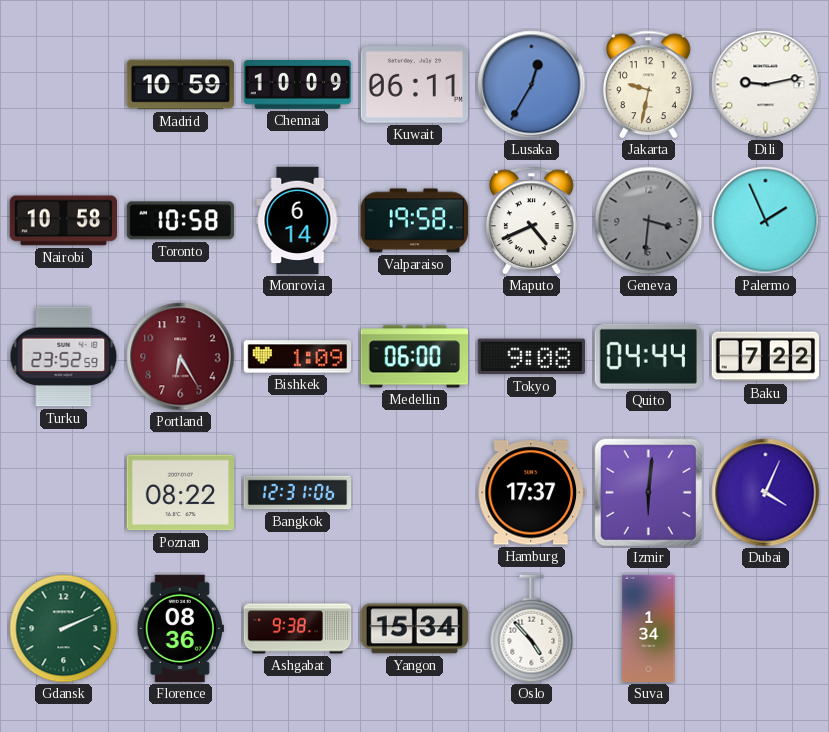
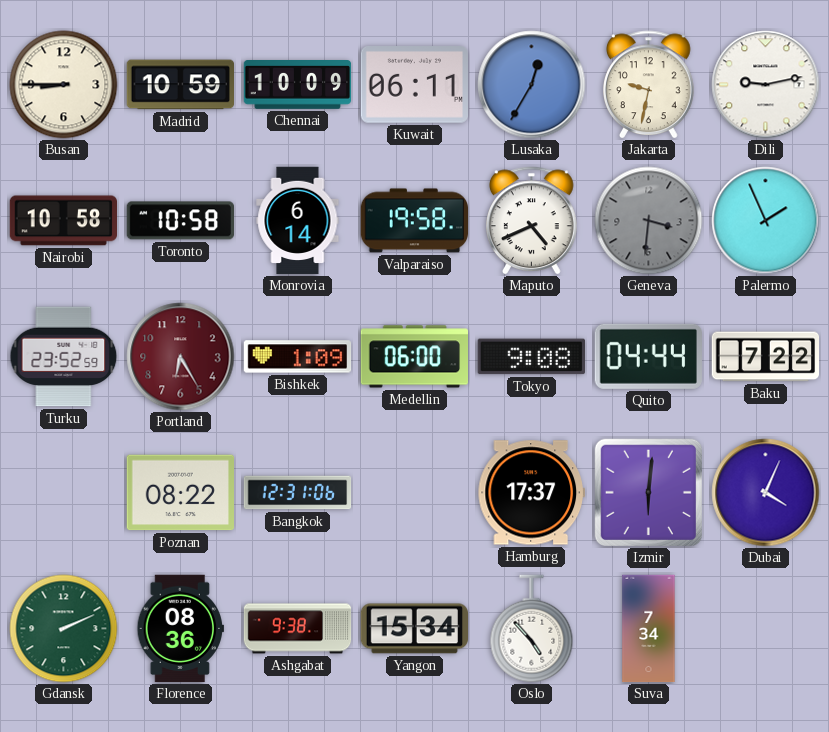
Busan: none -> 8:45
Suva: 1:34 -> 7:34
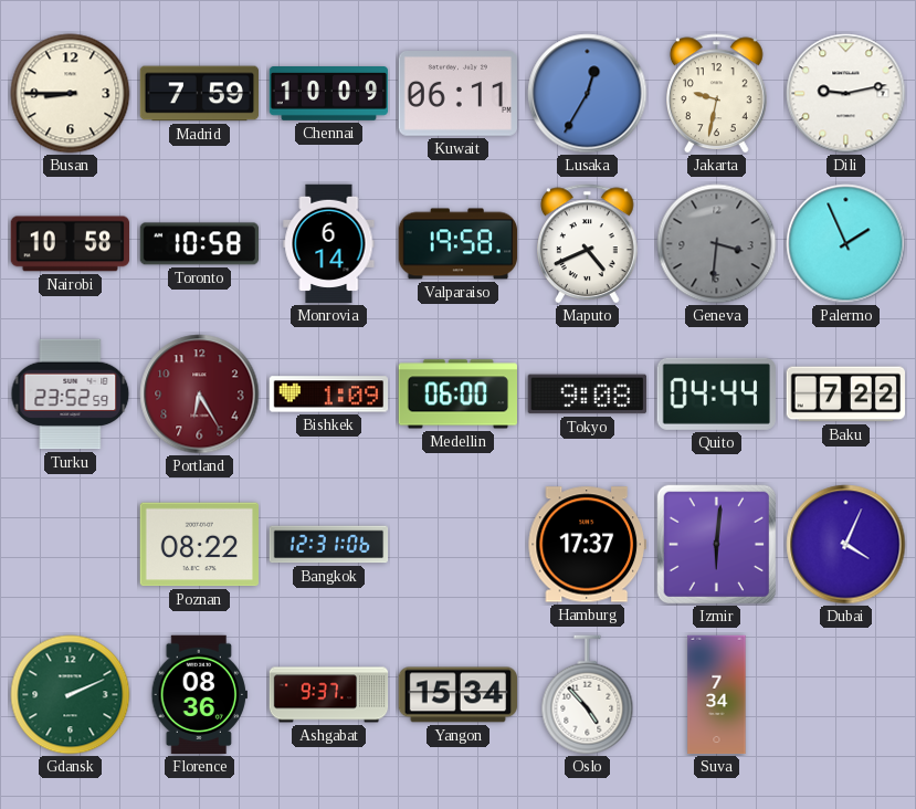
Madrid: 10:59 -> 7:59
Ashgabat: 9:38 -> 9:37
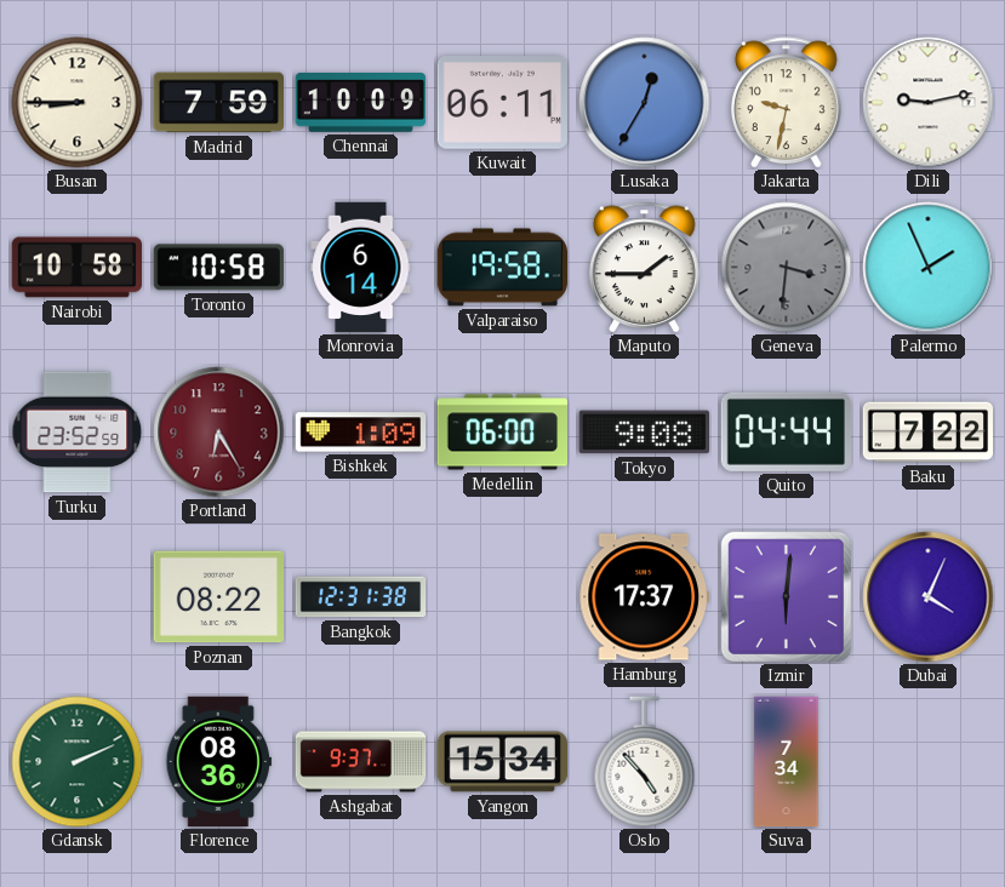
Maputo: 4:41 -> 1:45
Bangkok: 12:31:06 -> 12:31:38
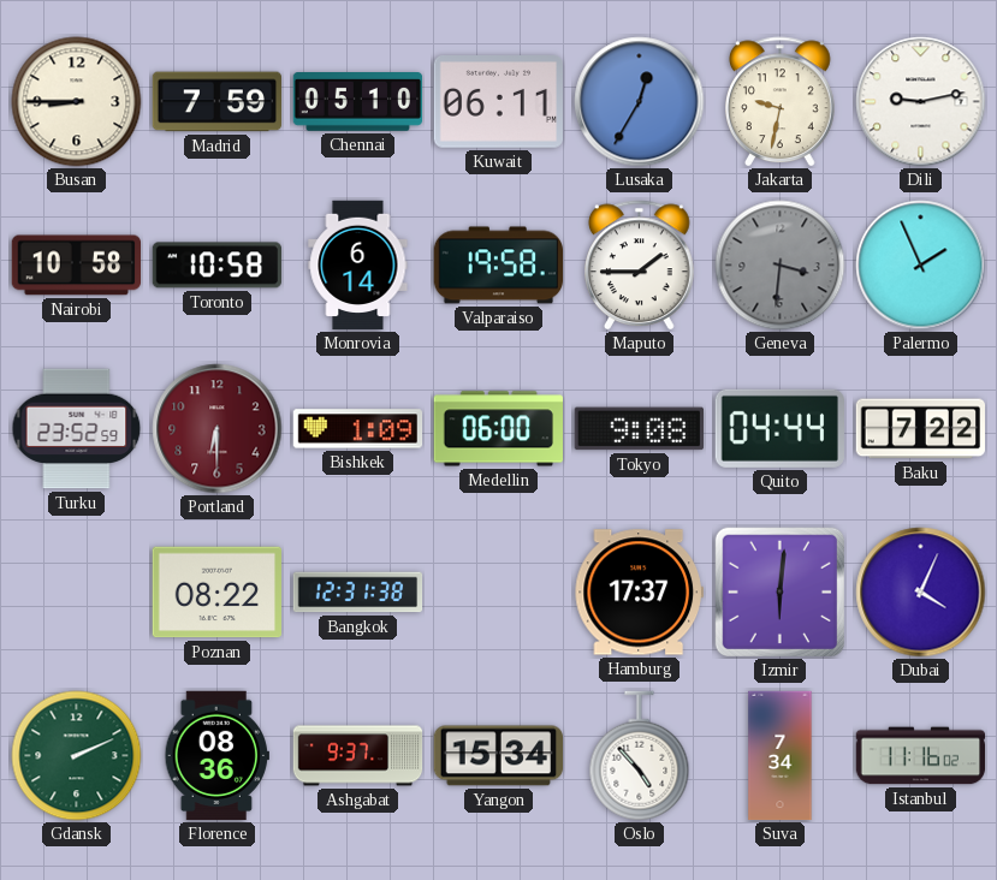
Chennai: 10:09 -> 05:10
Portland: 6:25 -> 6:30
Istanbul: none -> 11:16
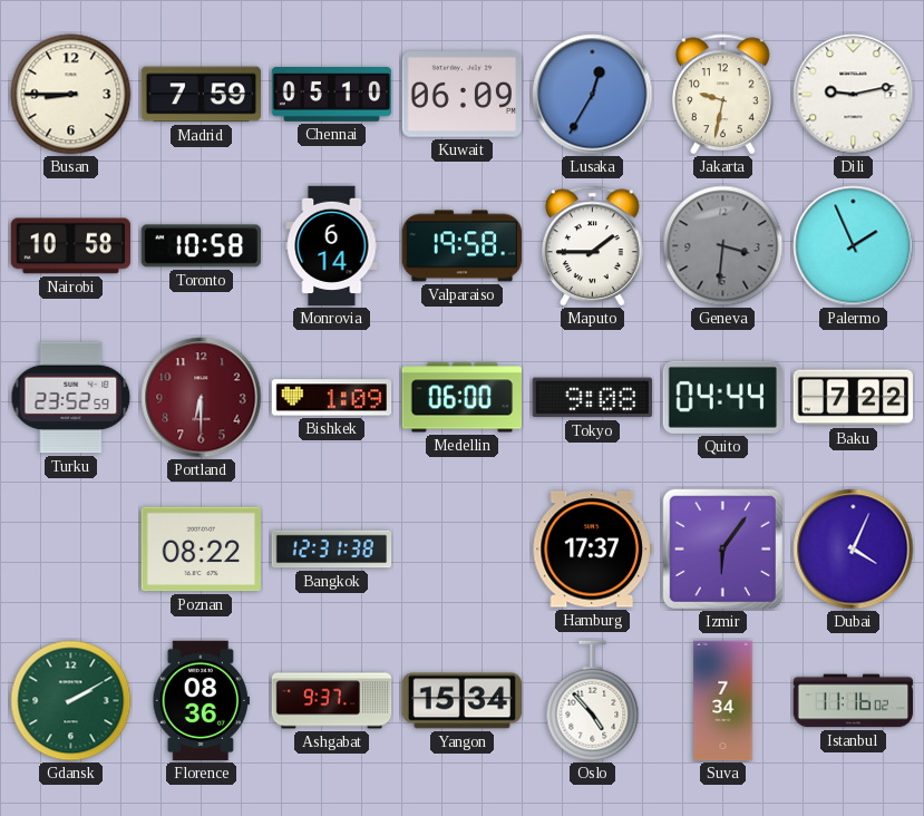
Kuwait: 06:11 -> 06:09
Izmir: 6:01 -> 6:06
Gdansk: 2:11 -> 2:10
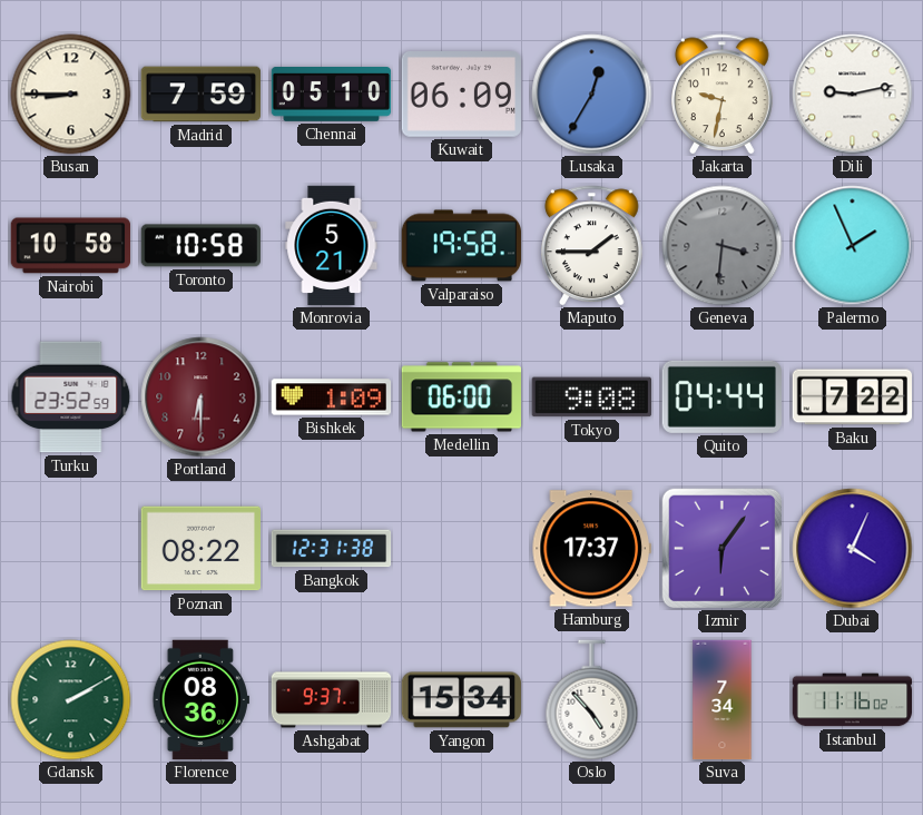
Monrovia: 6:14 -> 5:21
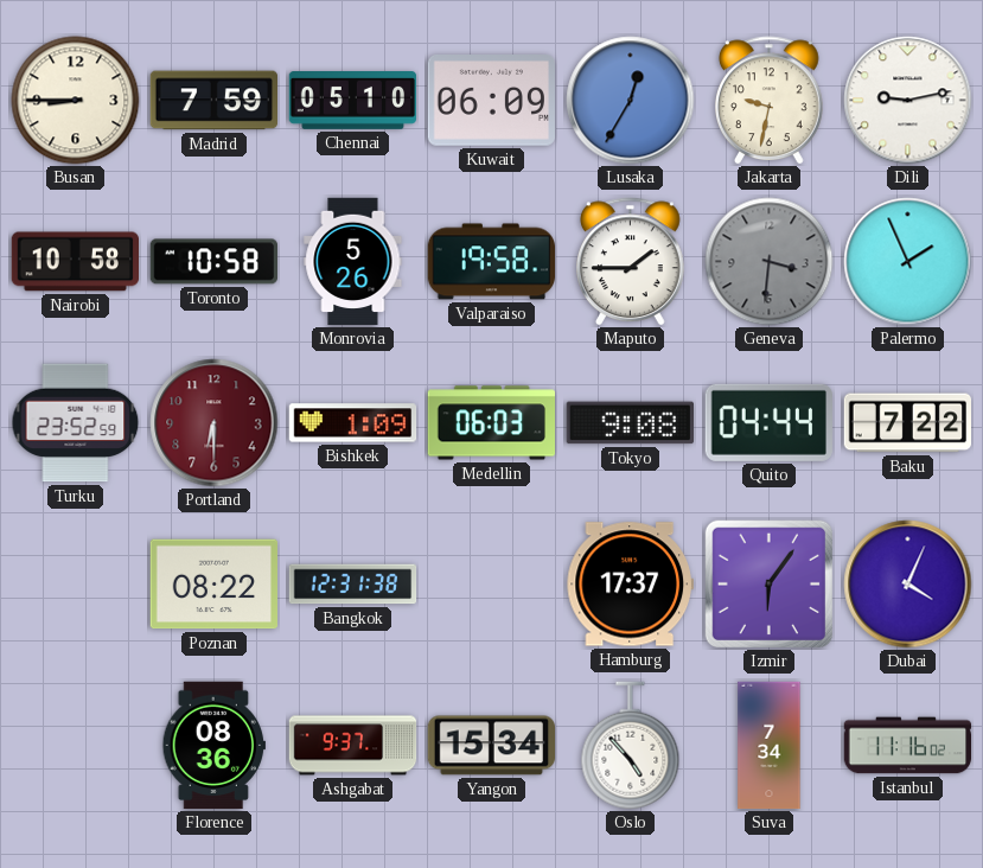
Monrovia: 5:21 -> 5:26
Medellin: 06:00 -> 06:03
Gdansk: 2:10 -> none
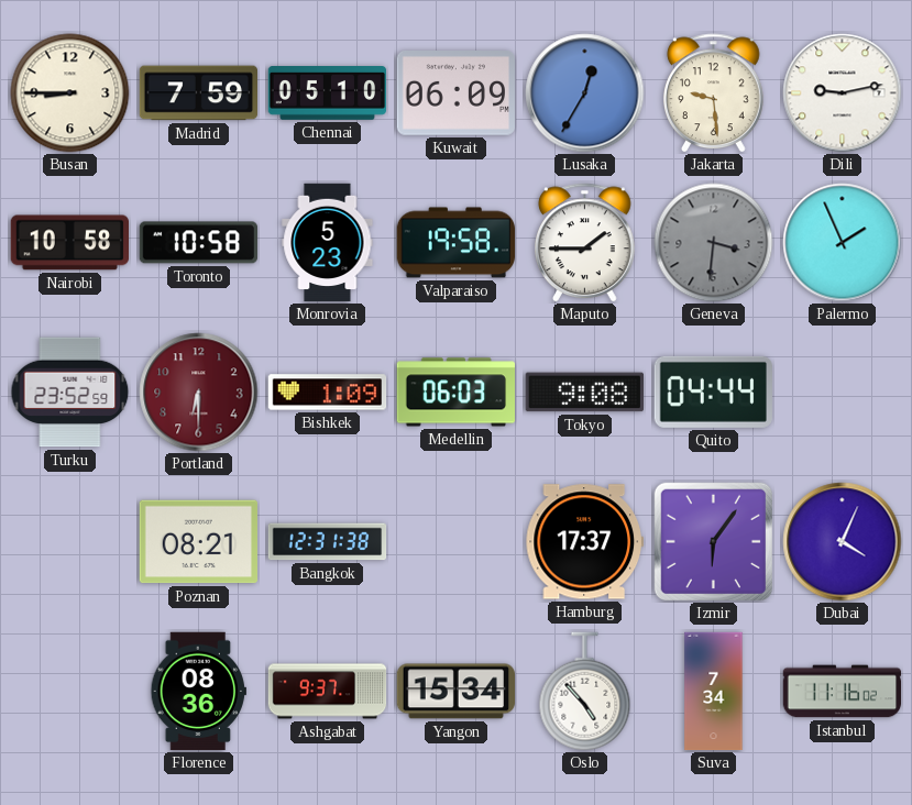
Jakarta: 9:32 -> 9:29
Monrovia: 5:26 -> 5:23
Baku: 7:22 -> none
Poznan: 08:22 -> 08:21
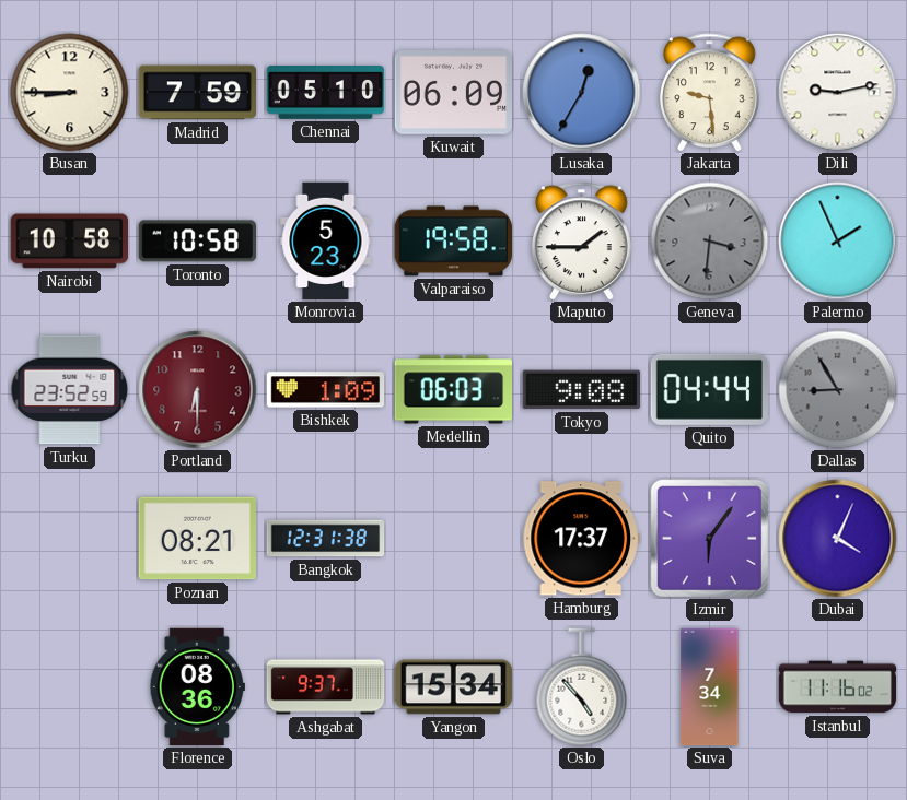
Dallas: none -> 8:55
